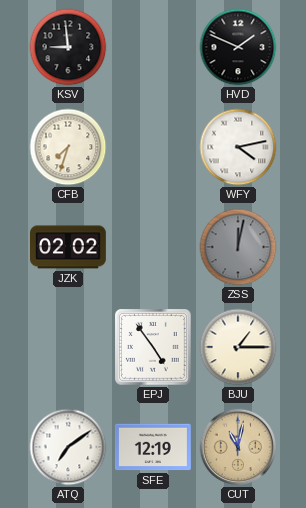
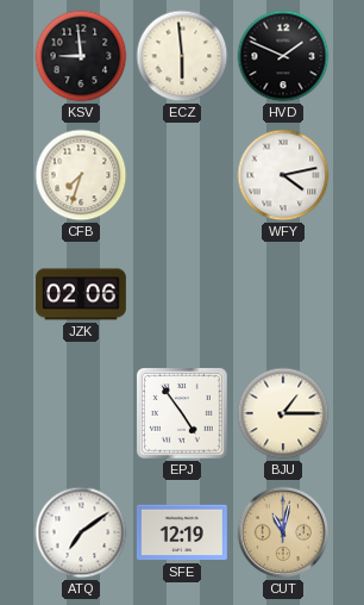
ECZ: none -> 5:59
JZK: 02:02 -> 02:06
ZSS: 12:02 -> none
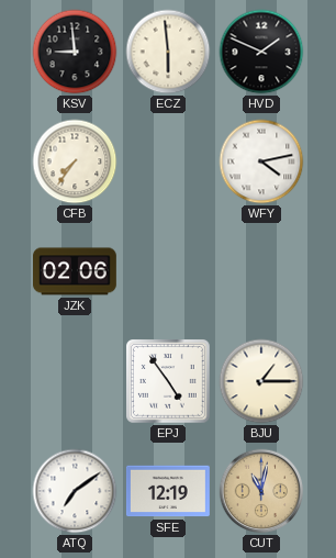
CFB: 7:33 -> 7:36
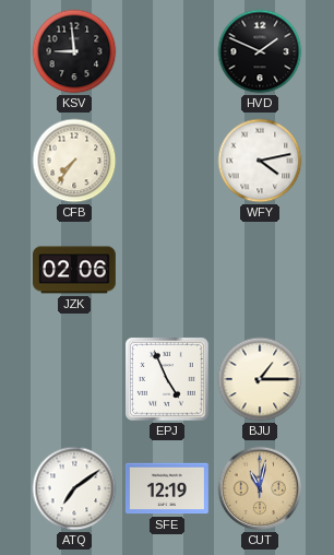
ECZ: 5:59 -> none
EPJ: 4:54 -> 4:56
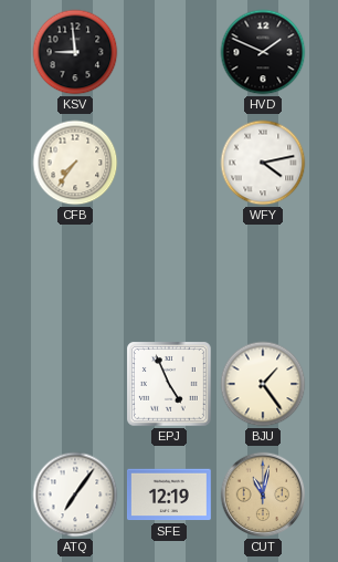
JZK: 02:06 -> none
BJU: 1:15 -> 1:24
ATQ: 7:09 -> 7:06
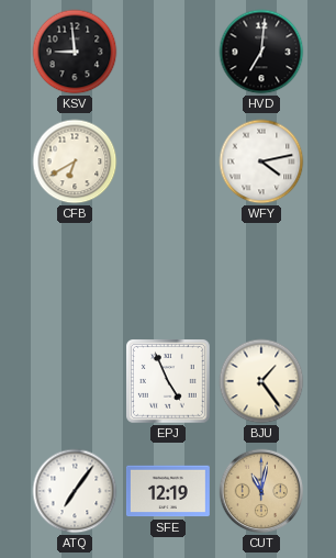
HVD: 1:49 -> 7:01
CFB: 7:36 -> 6:40
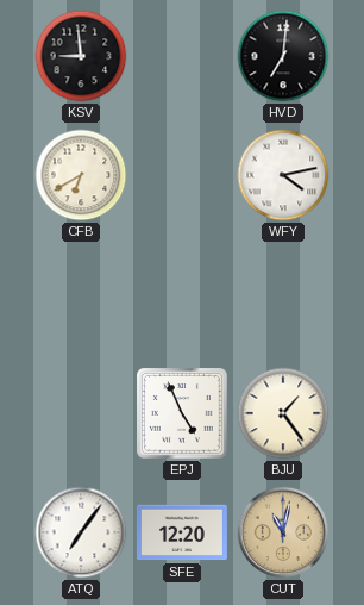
SFE: 12:19 -> 12:20
